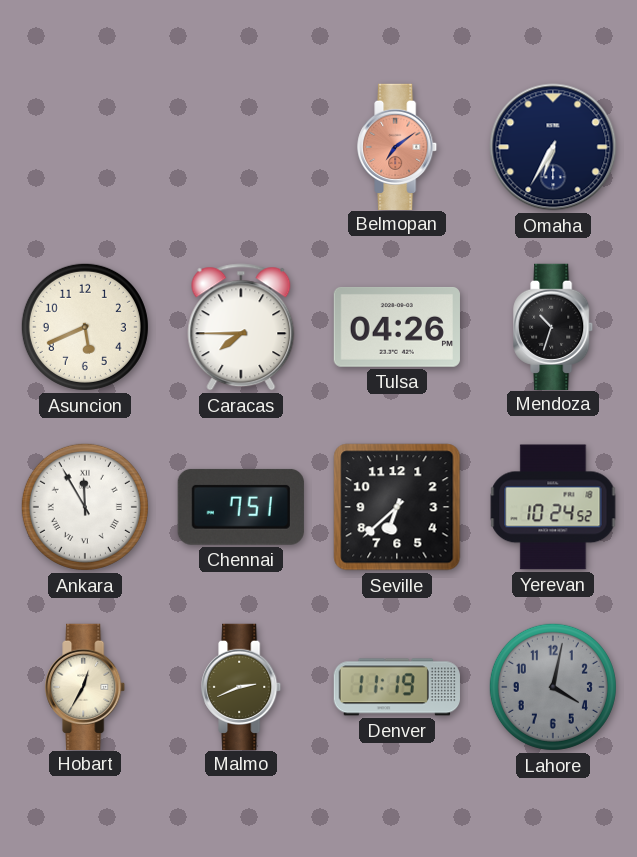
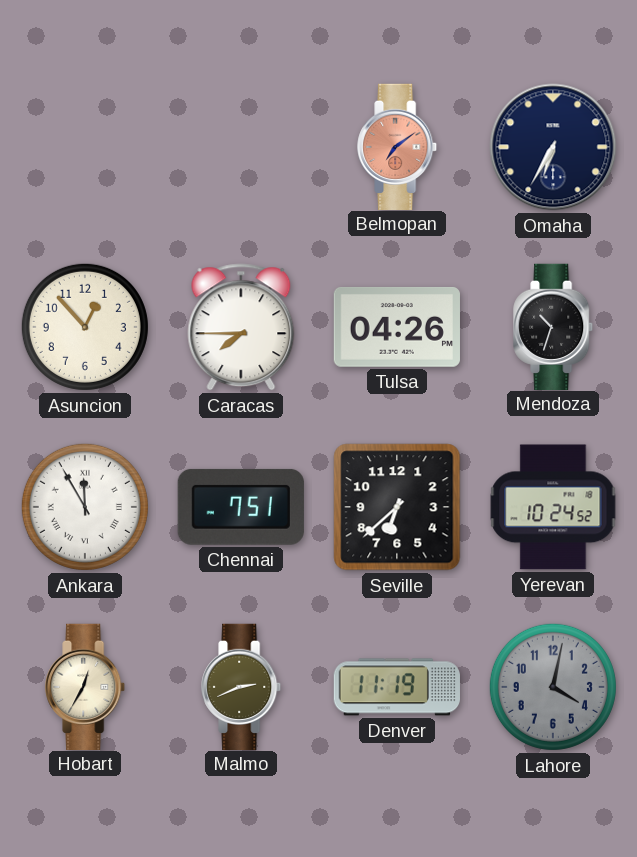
Asuncion: 5:41 -> 12:53
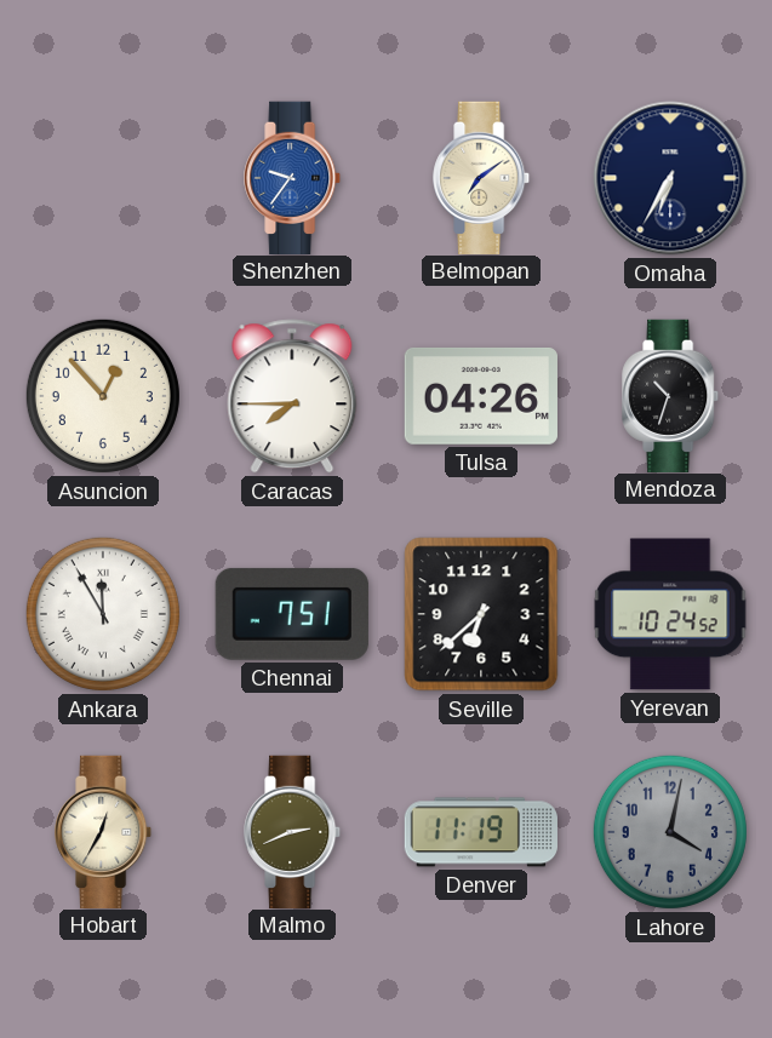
Shenzhen: none -> 9:36
Belmopan dial: salmon -> cream
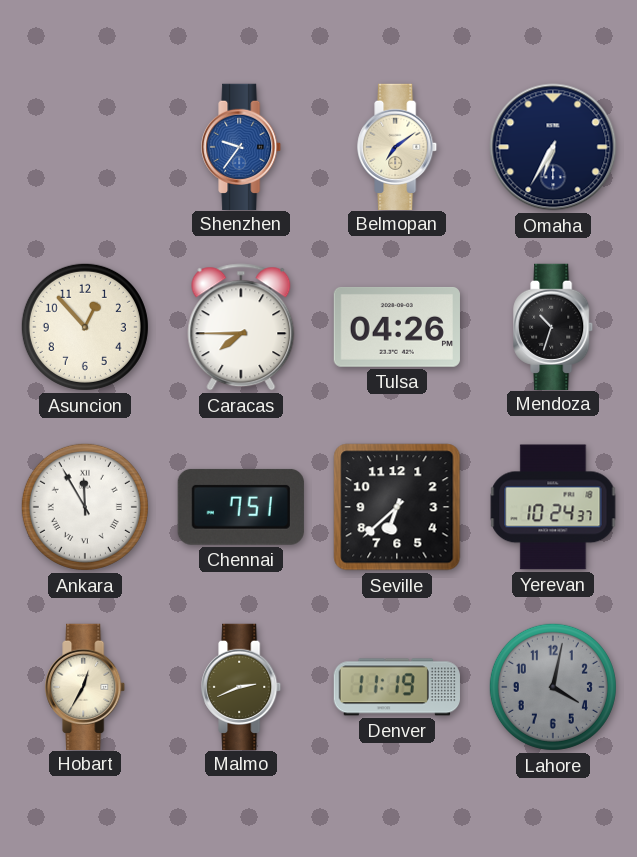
Yerevan: 10:24:52 -> 10:24:37
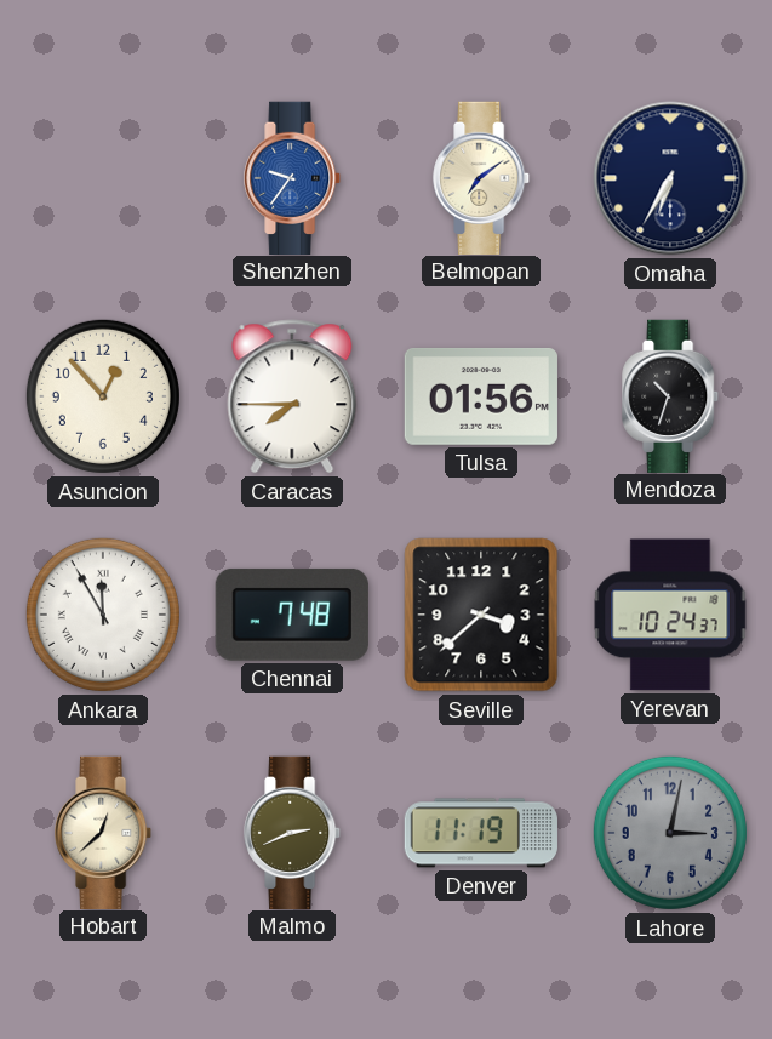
Tulsa: 04:26 -> 01:56
Chennai: 7:51 -> 7:48
Seville: 6:38 -> 3:38
Hobart: 12:35 -> 12:38
Lahore: 4:02 -> 3:02
